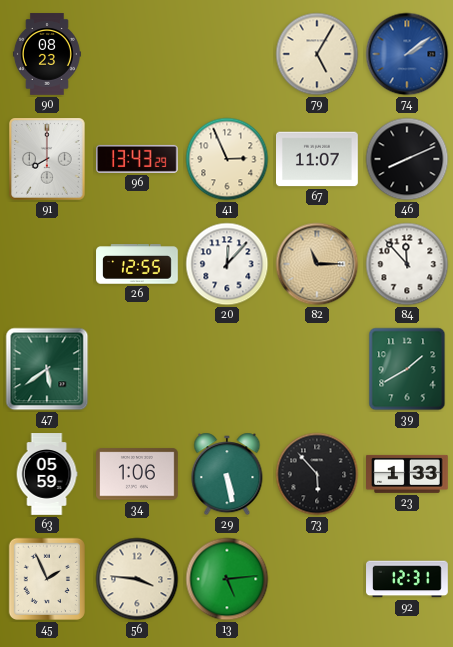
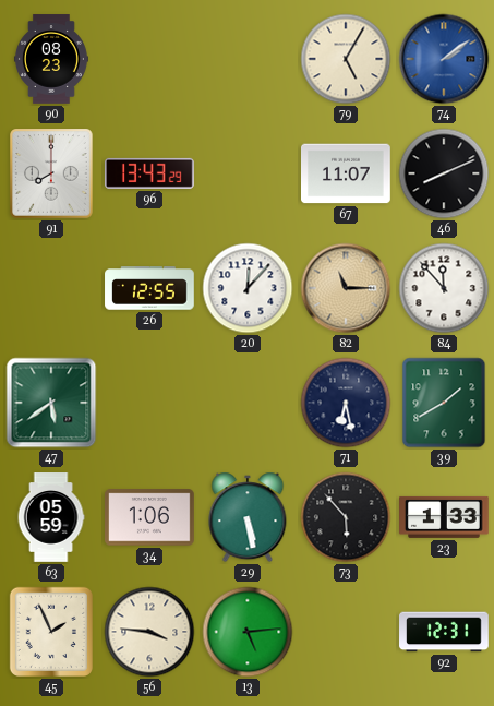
41: 2:56 -> none
71: none -> 6:28
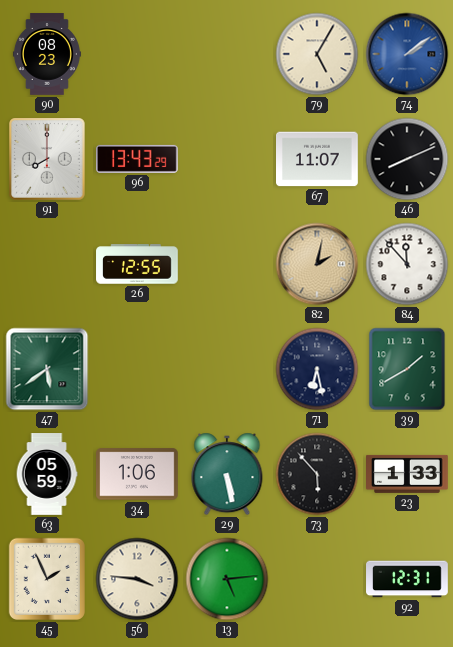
20: 12:07 -> none
82: 11:15 -> 2:02
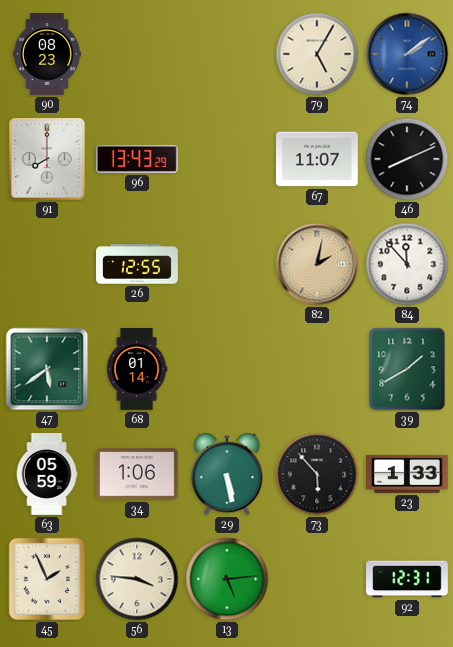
68: none -> 01:14
71: 6:28 -> none
